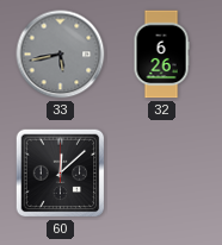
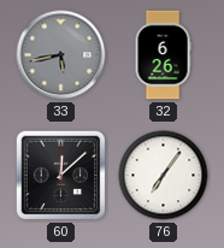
76: none -> 7:06
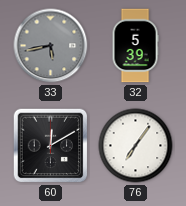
32: 6:26 -> 5:39
60: 12:08 -> 12:10
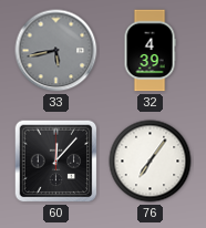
32: 5:39 -> 4:39
60: 12:10 -> 12:07
